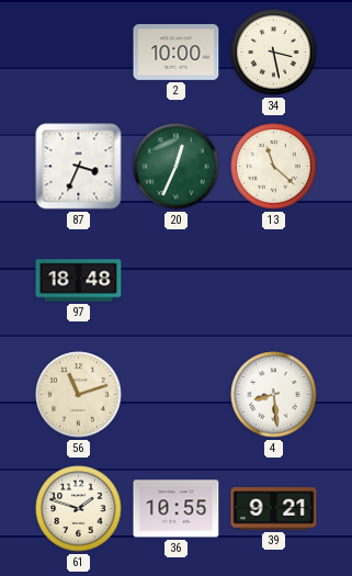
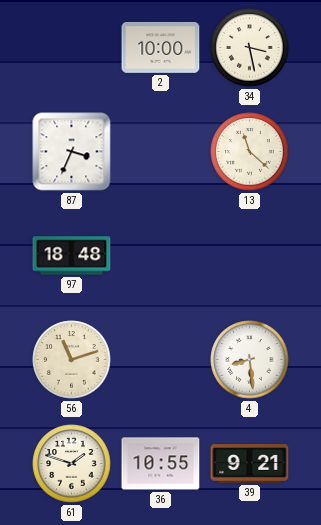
20: 12:34 -> none
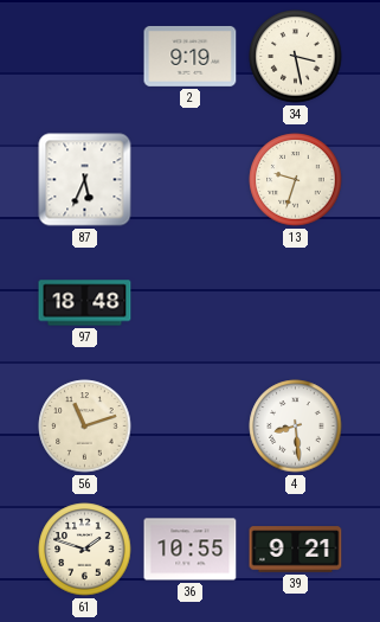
2: 10:00 -> 9:19
87: 3:34 -> 5:34
13: 11:22 -> 9:33
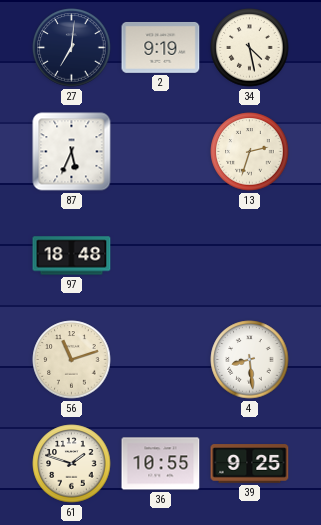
27: none -> 7:01
34: 3:28 -> 4:28
13: 9:33 -> 2:33
39: 9:21 -> 9:25
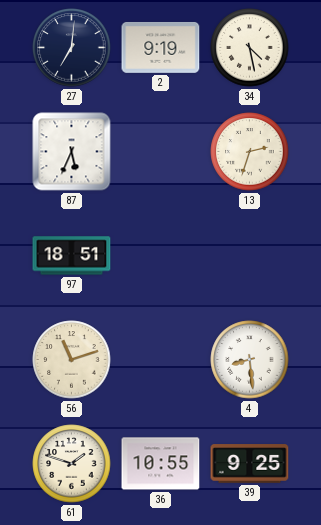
97: 18:48 -> 18:51
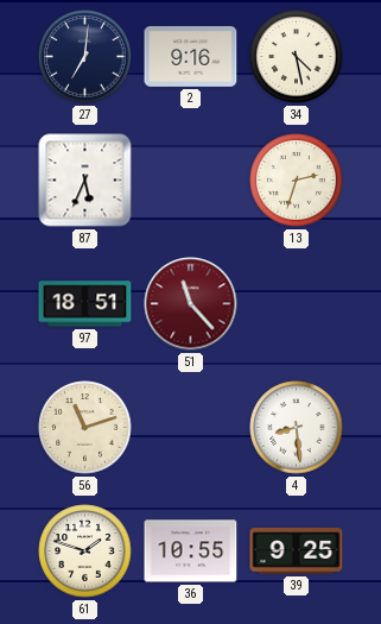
2: 9:19 -> 9:16
51: none -> 11:23
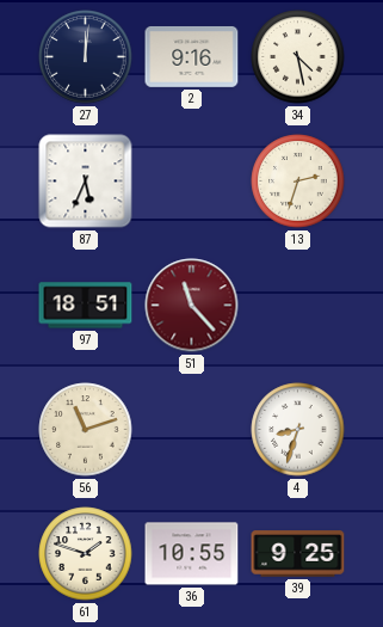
27: 7:01 -> 12:01
4: 8:29 -> 8:33
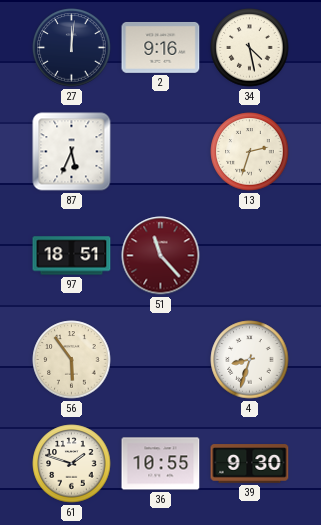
56: 11:12 -> 5:54
39: 9:25 -> 9:30
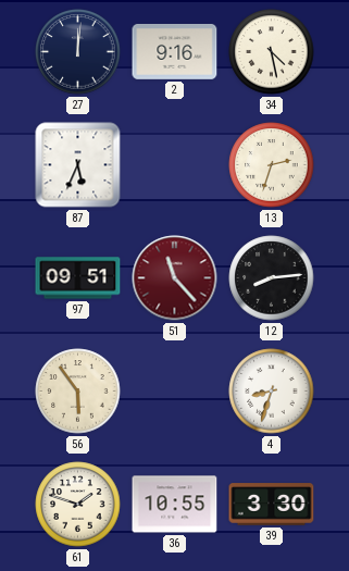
97: 18:51 -> 09:51
12: none -> 8:14
39: 9:30 -> 3:30
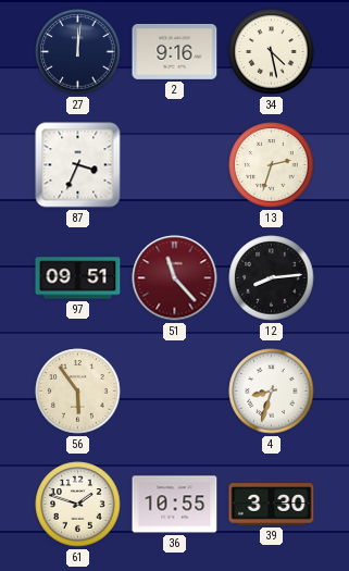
87: 5:34 -> 3:34
